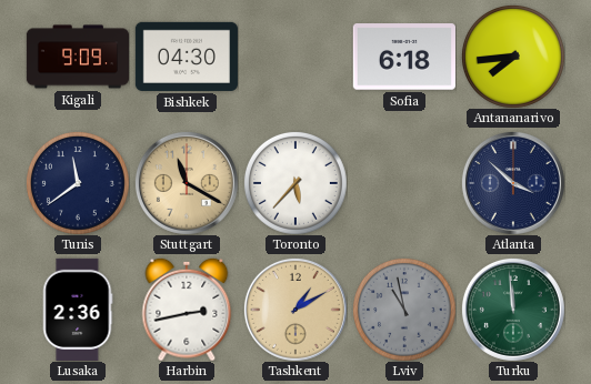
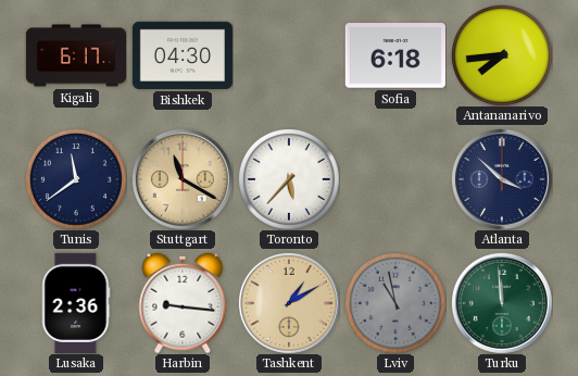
Kigali: 9:09 -> 6:17
Harbin: 2:43 -> 9:16
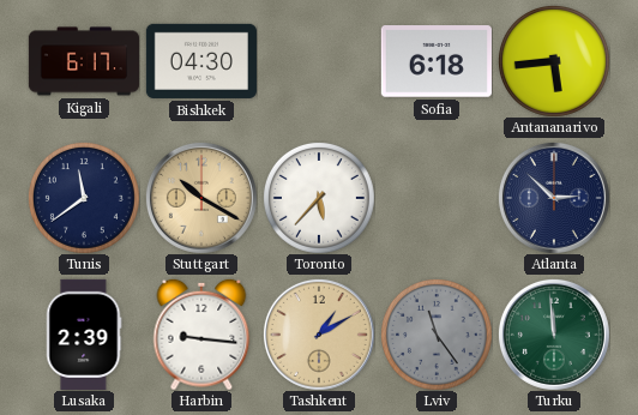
Antananarivo: 7:44 -> 5:44
Stuttgart: 11:20 -> 10:20
Atlanta: 3:52 -> 2:52
Lusaka: 2:36 -> 2:39
Lviv: 10:58 -> 11:24
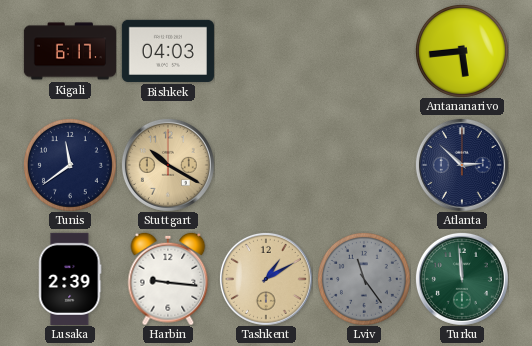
Bishkek: 04:30 -> 04:03
Sofia: 6:18 -> none
Toronto: 5:37 -> none
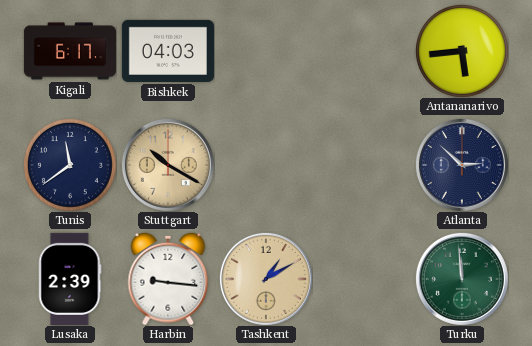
Lviv: 11:24 -> none
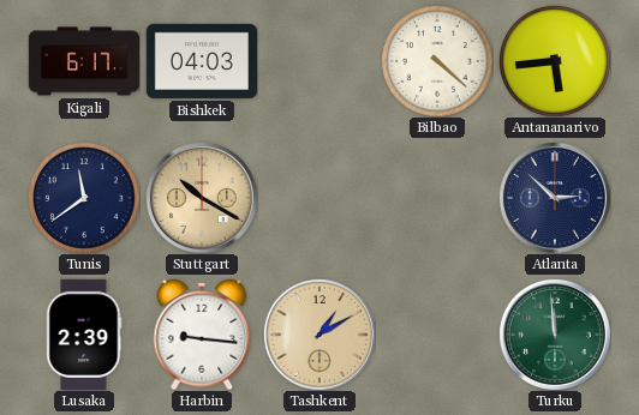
Bilbao: none -> 4:22
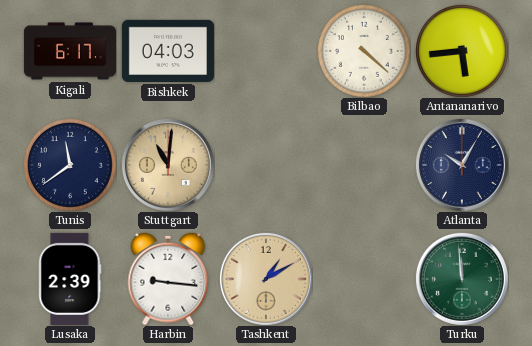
Stuttgart: 10:20 -> 11:01
Atlanta: 2:52 -> 10:05
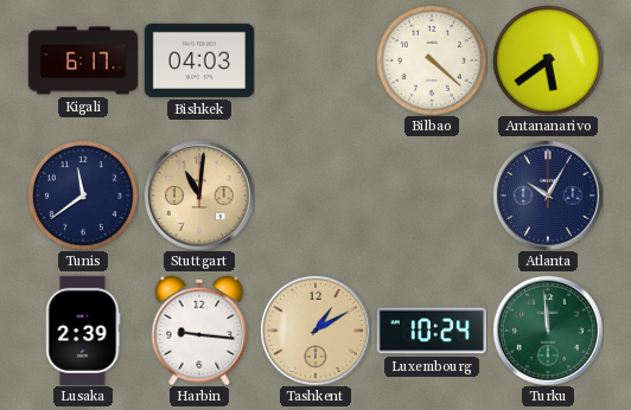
Antananarivo: 5:44 -> 5:39
Luxembourg: none -> 10:24
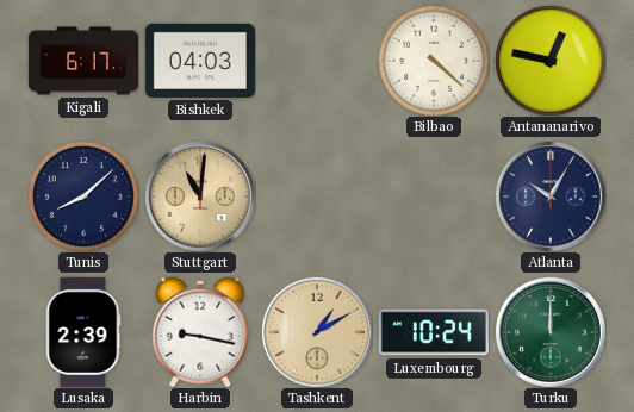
Antananarivo: 5:39 -> 12:47
Tunis: 11:39 -> 8:08
Harbin: 9:16 -> 9:17
Turku: 11:59 -> 12:00
